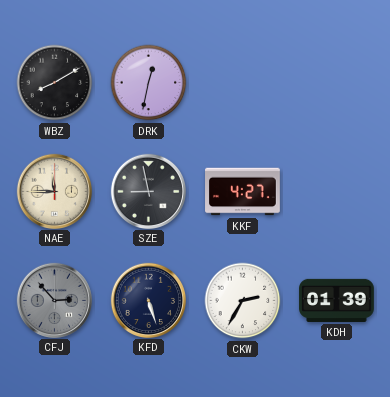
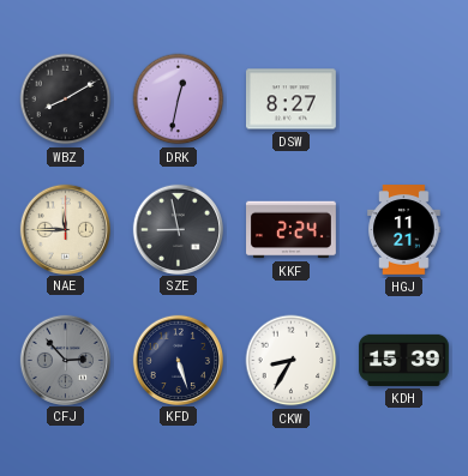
DSW: none -> 8:27
KKF: 4:27 -> 2:24
HGJ: none -> 11:21
CKW: 2:35 -> 8:35
KDH: 01:39 -> 15:39
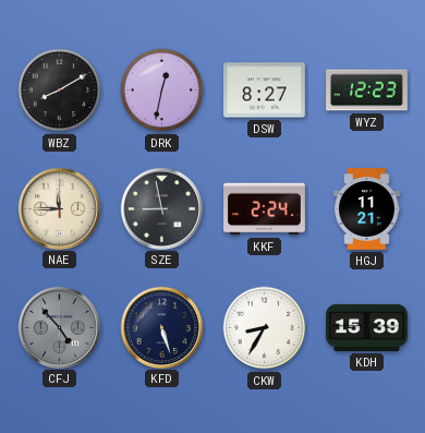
WYZ: none -> 12:23
CFJ: 2:53 -> 4:53
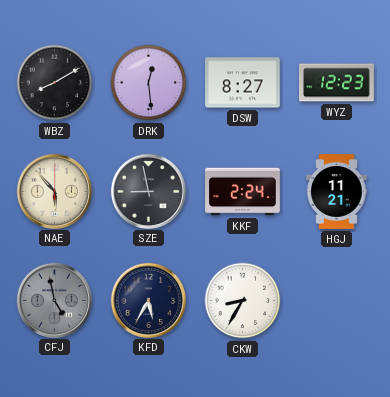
DRK: 12:32 -> 12:29
NAE: 11:45 -> 5:53
CFJ: 4:53 -> 4:58
KFD: 5:27 -> 5:35
KDH: 15:39 -> none
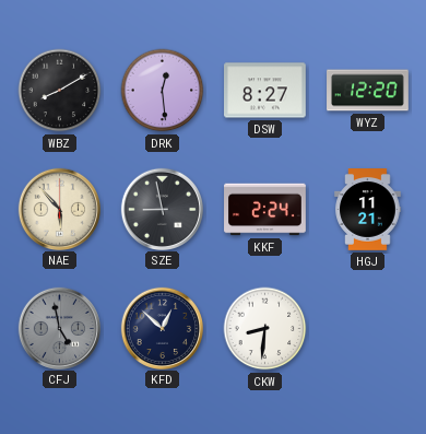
WYZ: 12:23 -> 12:20
KFD: 5:35 -> 12:52
CKW: 8:35 -> 8:31
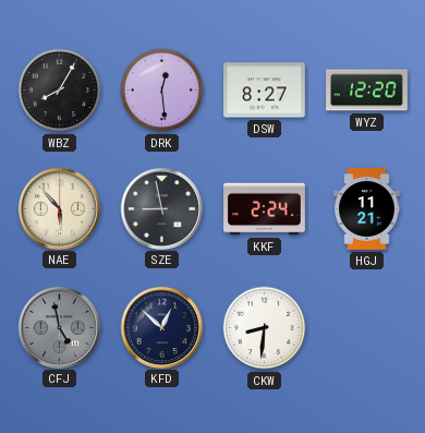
WBZ: 8:10 -> 8:05
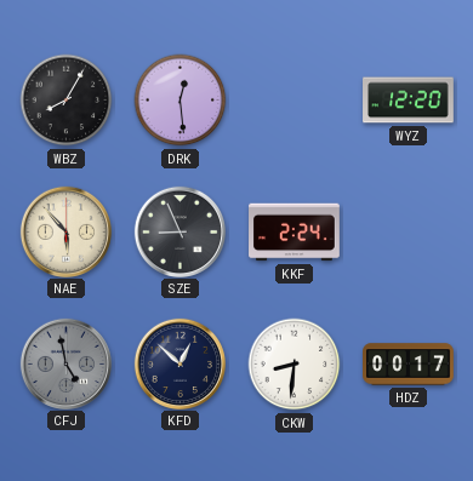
DSW: 8:27 -> none
SZE: 8:58 -> 8:56
HGJ: 11:21 -> none
HDZ: none -> 00:17
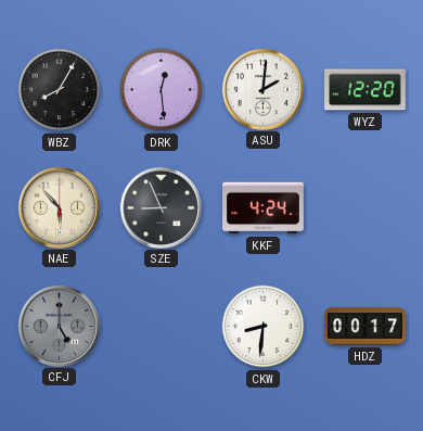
ASU: none -> 2:01
KKF: 2:24 -> 4:24
CFJ: 4:58 -> 5:00
KFD: 12:52 -> none
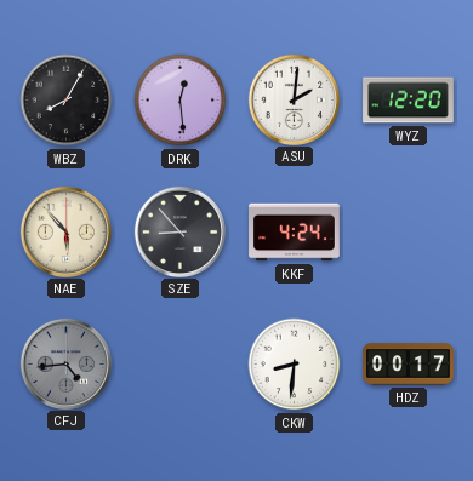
SZE: 8:56 -> 8:53
CFJ: 5:00 -> 4:44
